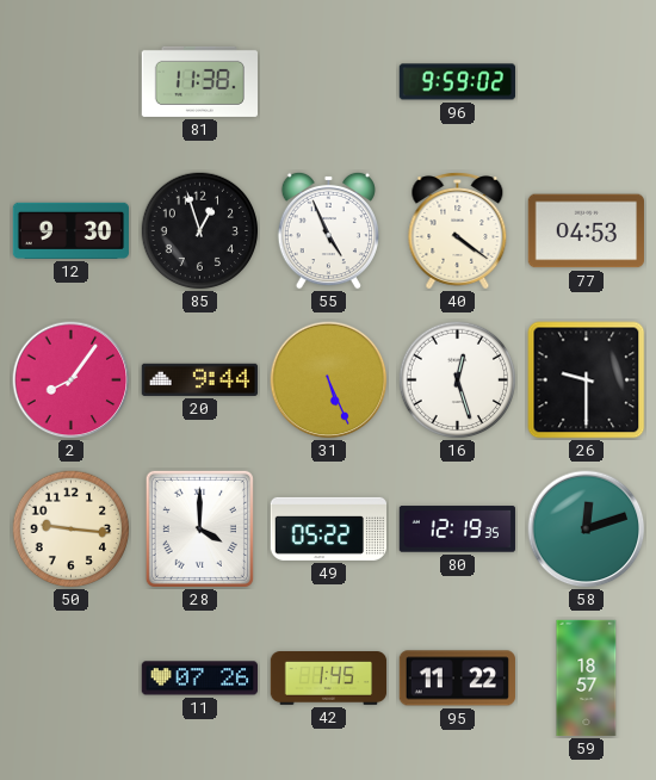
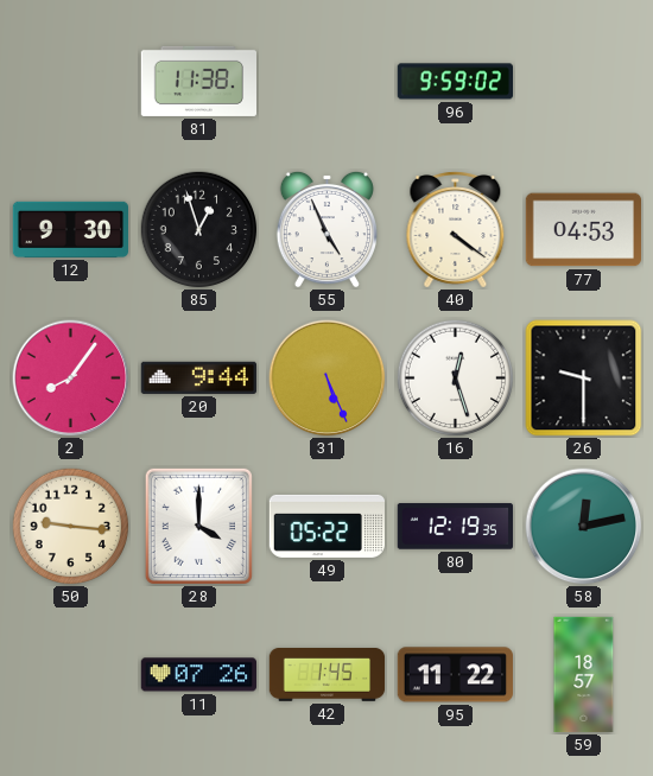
58: 12:12 -> 12:13
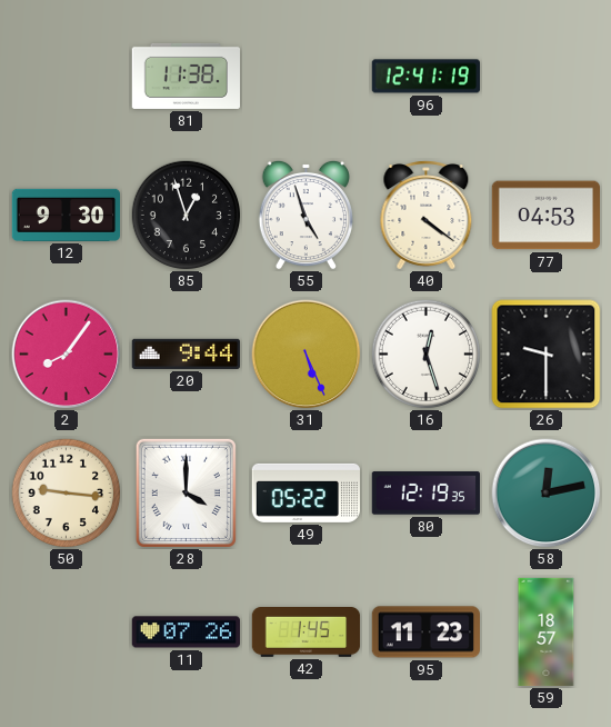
96: 9:59 -> 12:41
55: 4:56 -> 4:57
95: 11:22 -> 11:23
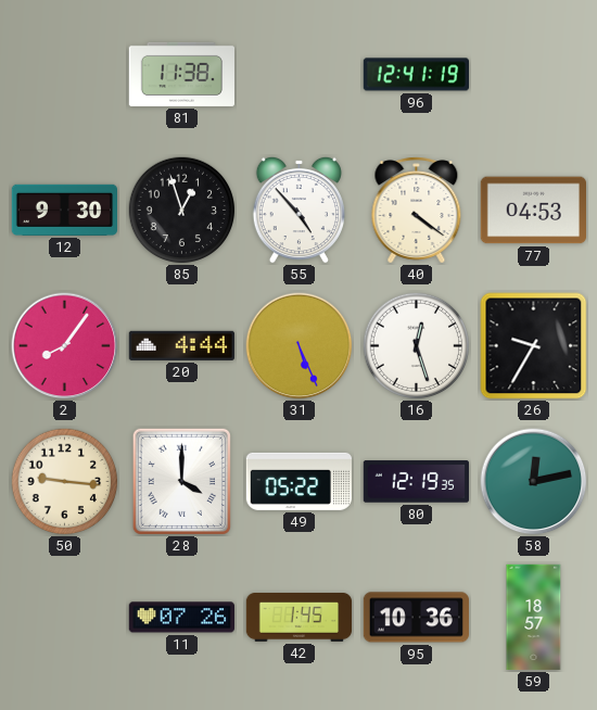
55: 4:57 -> 4:53
20: 9:44 -> 4:44
26: 9:30 -> 9:35
95: 11:23 -> 10:36
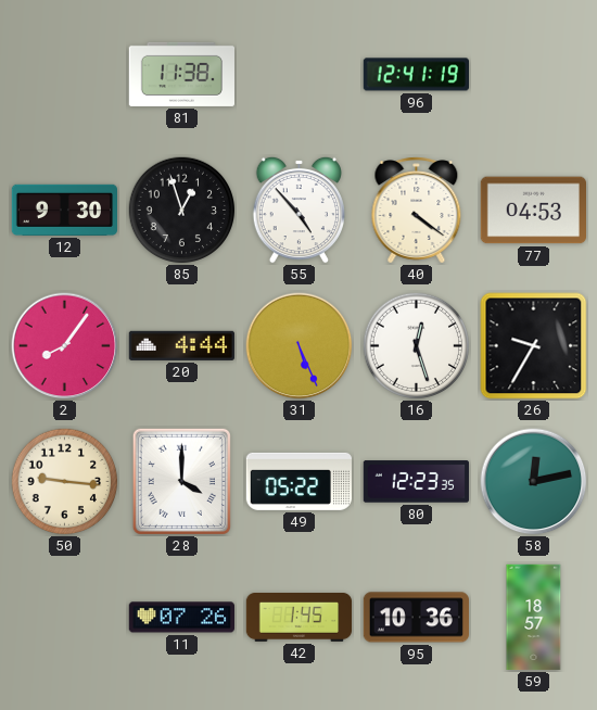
80: 12:19 -> 12:23
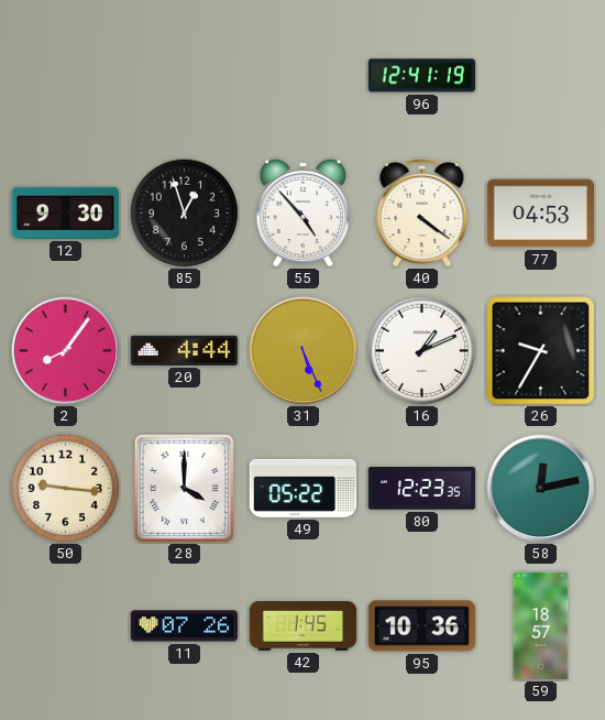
81: 11:38 -> none
16: 12:27 -> 1:11
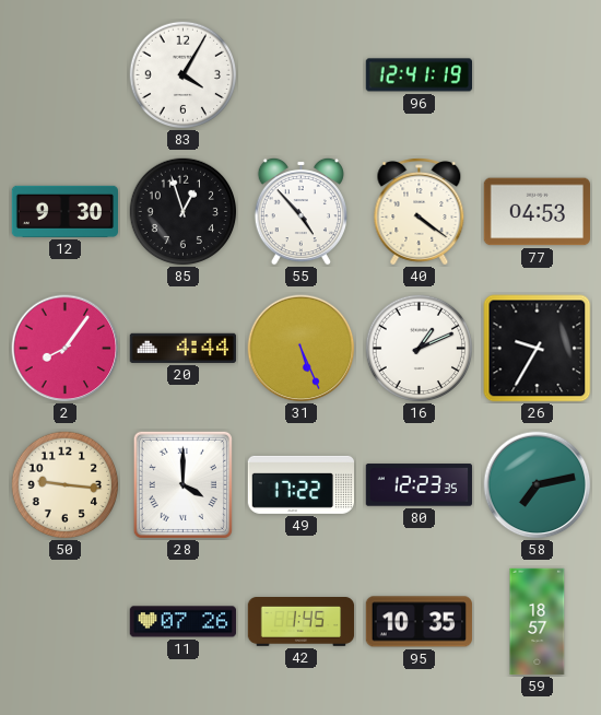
83: none -> 4:05
49: 05:22 -> 17:22
58: 12:13 -> 7:13
95: 10:36 -> 10:35
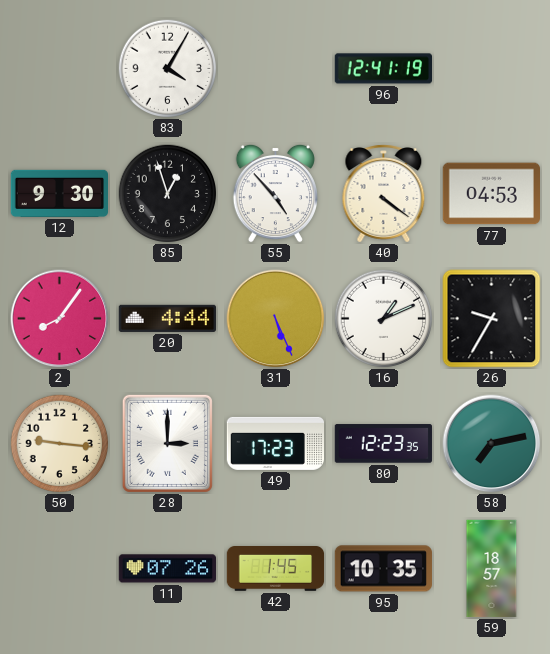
28: 4:00 -> 3:00
49: 17:22 -> 17:23
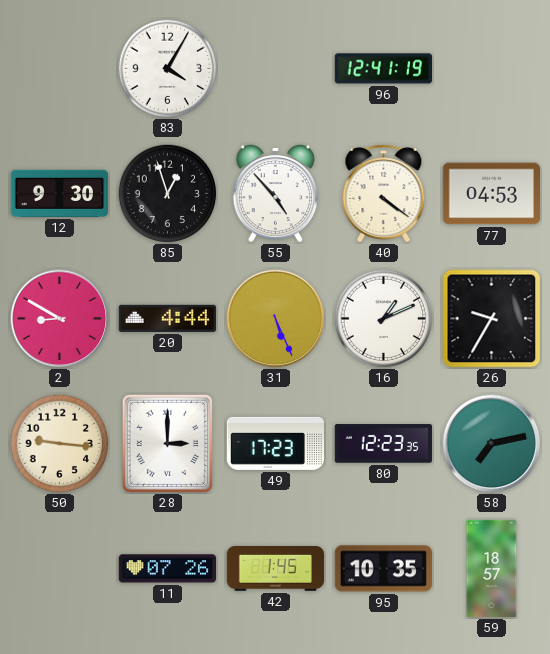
2: 8:06 -> 8:50
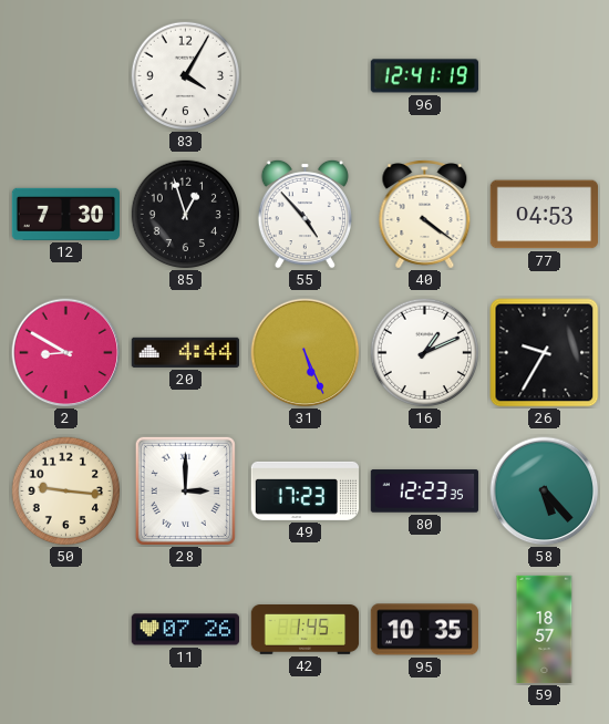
12: 9:30 -> 7:30
58: 7:13 -> 5:23
